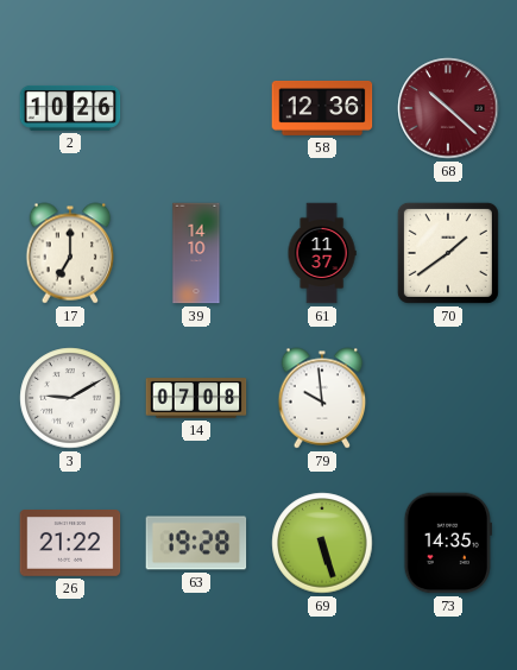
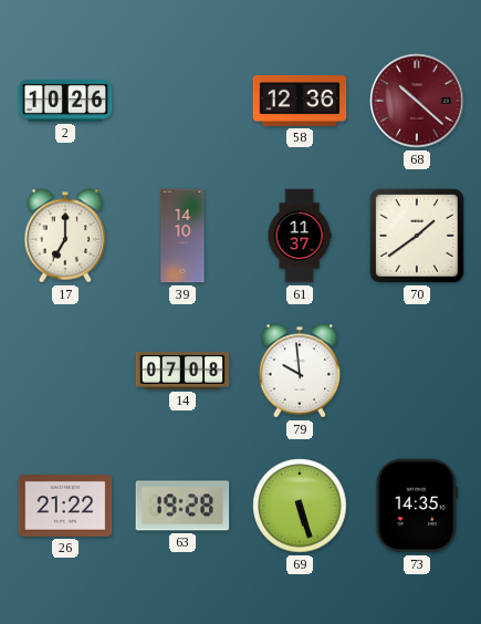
3: 9:10 -> none
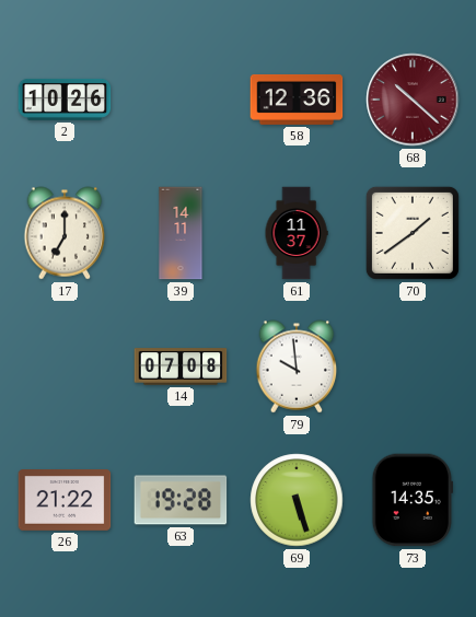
39: 14:10 -> 14:11
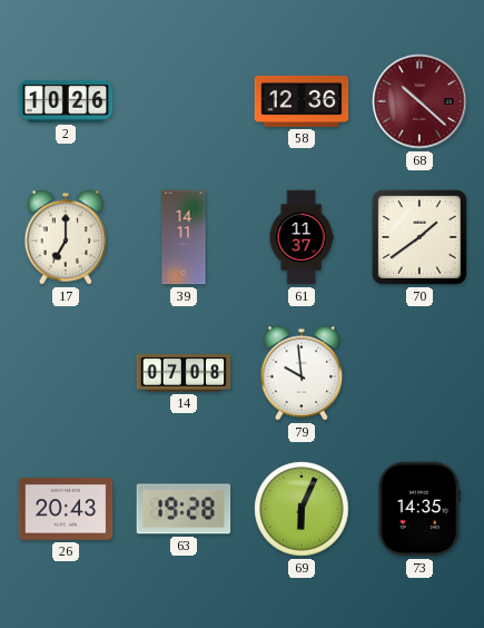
26: 21:22 -> 20:43
69: 5:27 -> 6:04
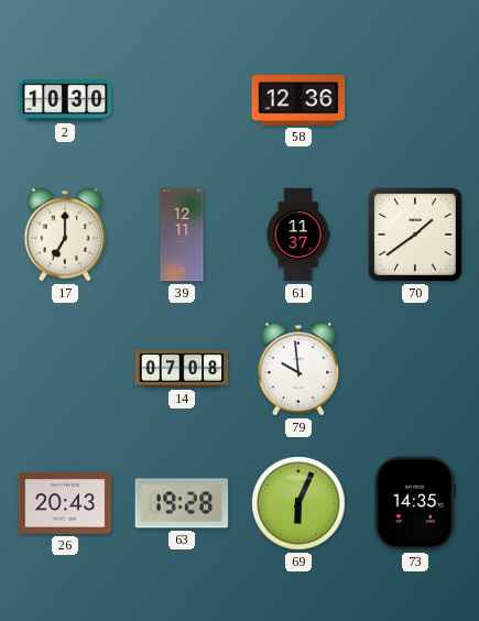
2: 10:26 -> 10:30
68: 10:22 -> none
39: 14:11 -> 12:11
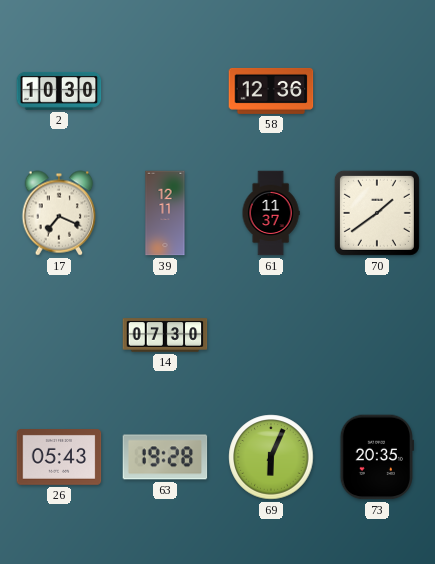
17: 7:00 -> 7:19
14: 07:08 -> 07:30
79: 9:59 -> none
26: 20:43 -> 05:43
73: 14:35 -> 20:35
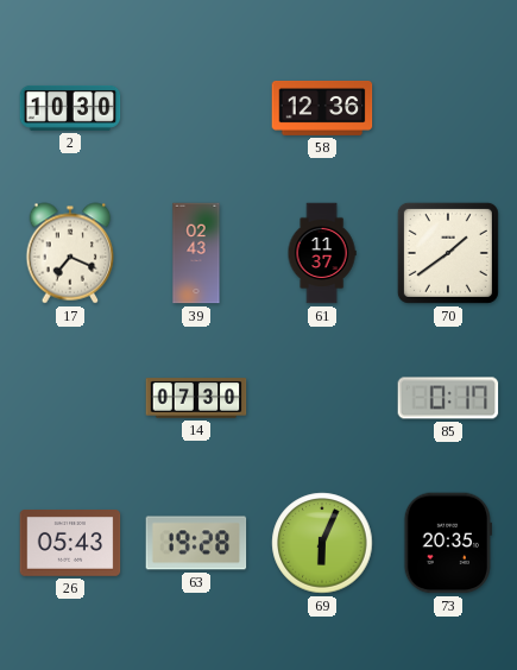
39: 12:11 -> 02:43
85: none -> 0:17
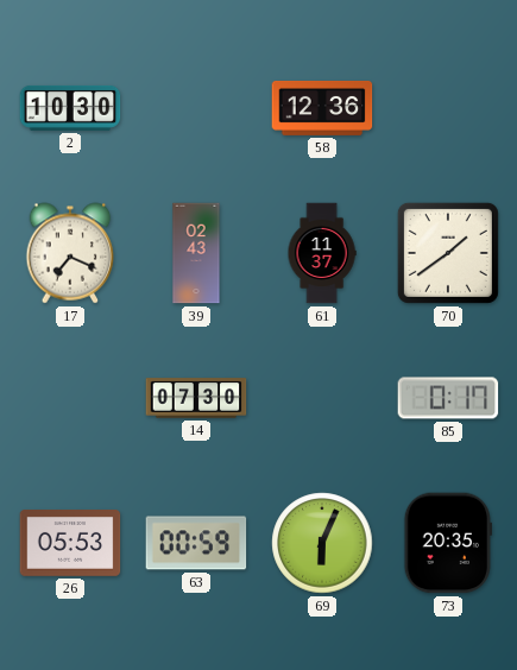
26: 05:43 -> 05:53
63: 19:28 -> 00:59
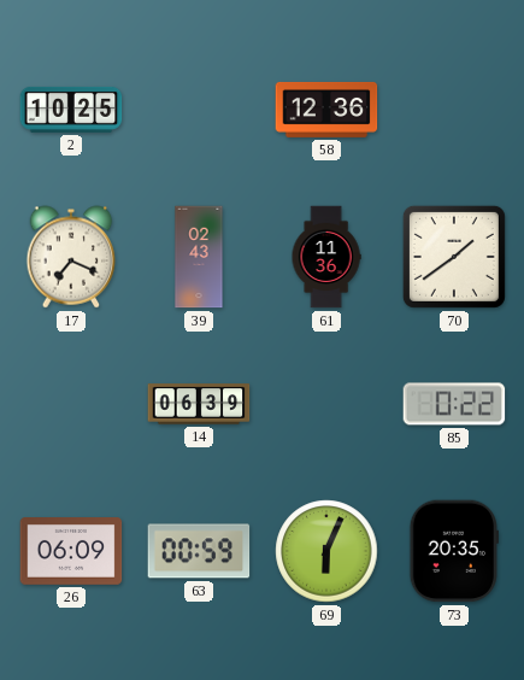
2: 10:30 -> 10:25
61: 11:37 -> 11:36
14: 07:30 -> 06:39
85: 0:17 -> 0:22
26: 05:53 -> 06:09
